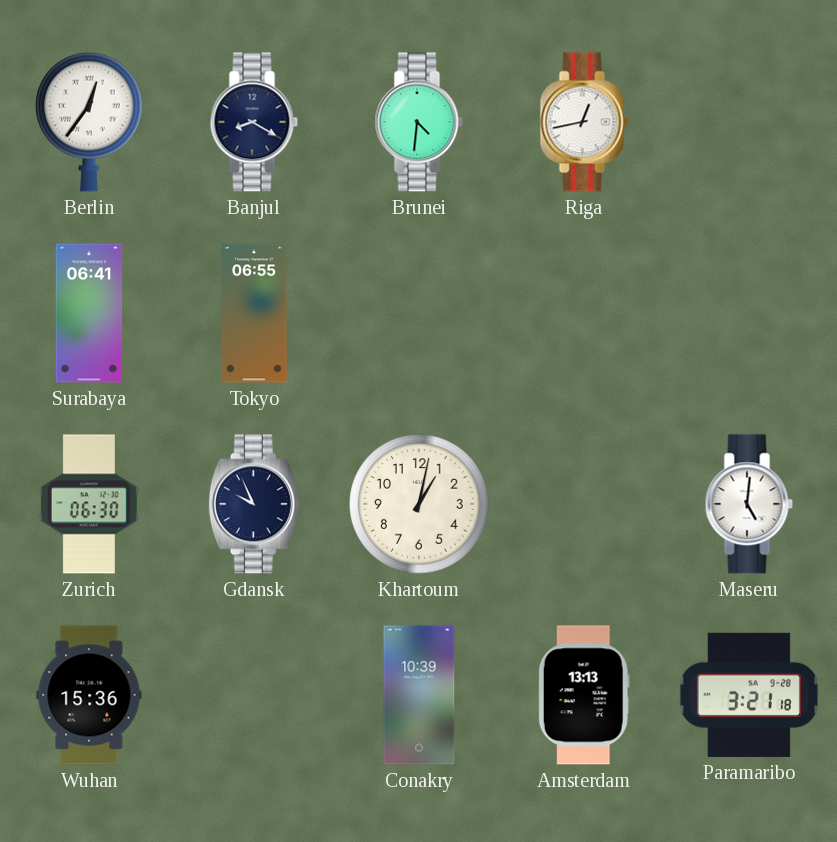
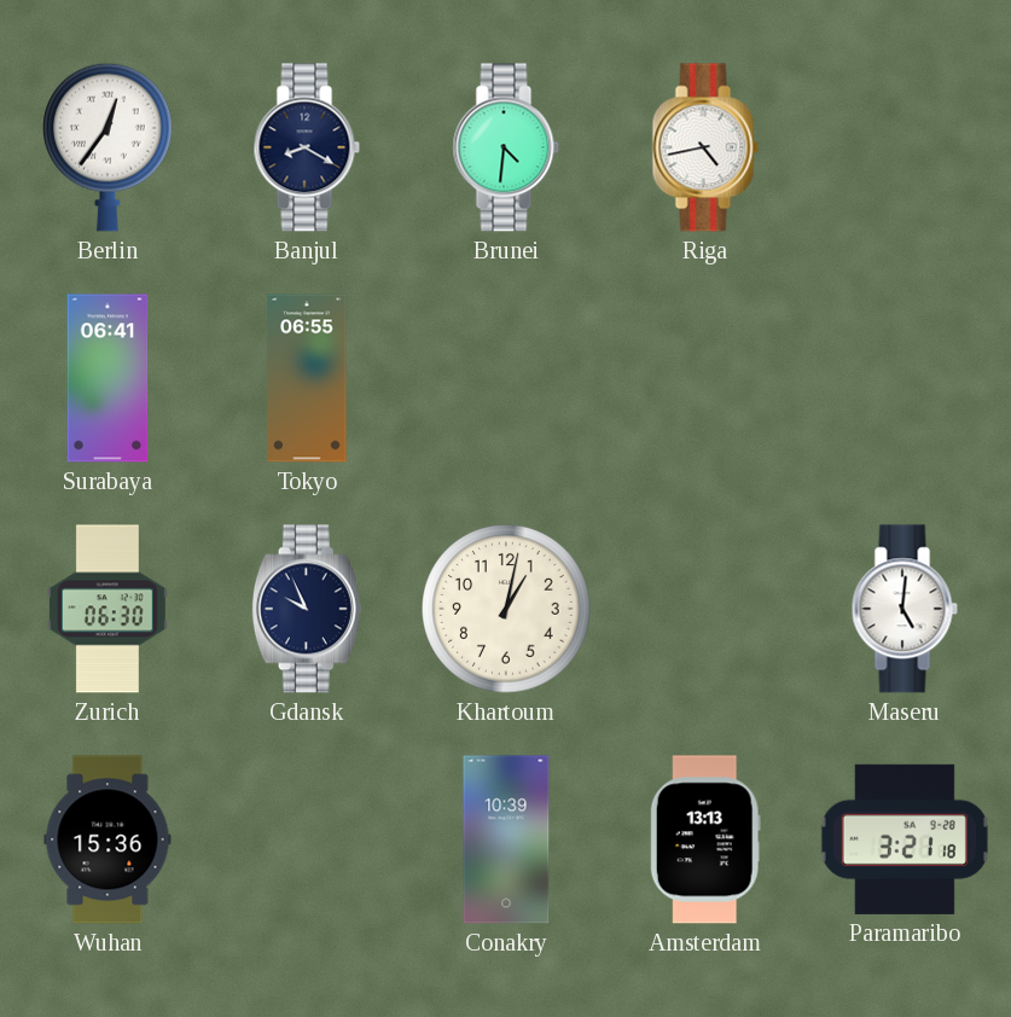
Riga: 12:43 -> 4:43
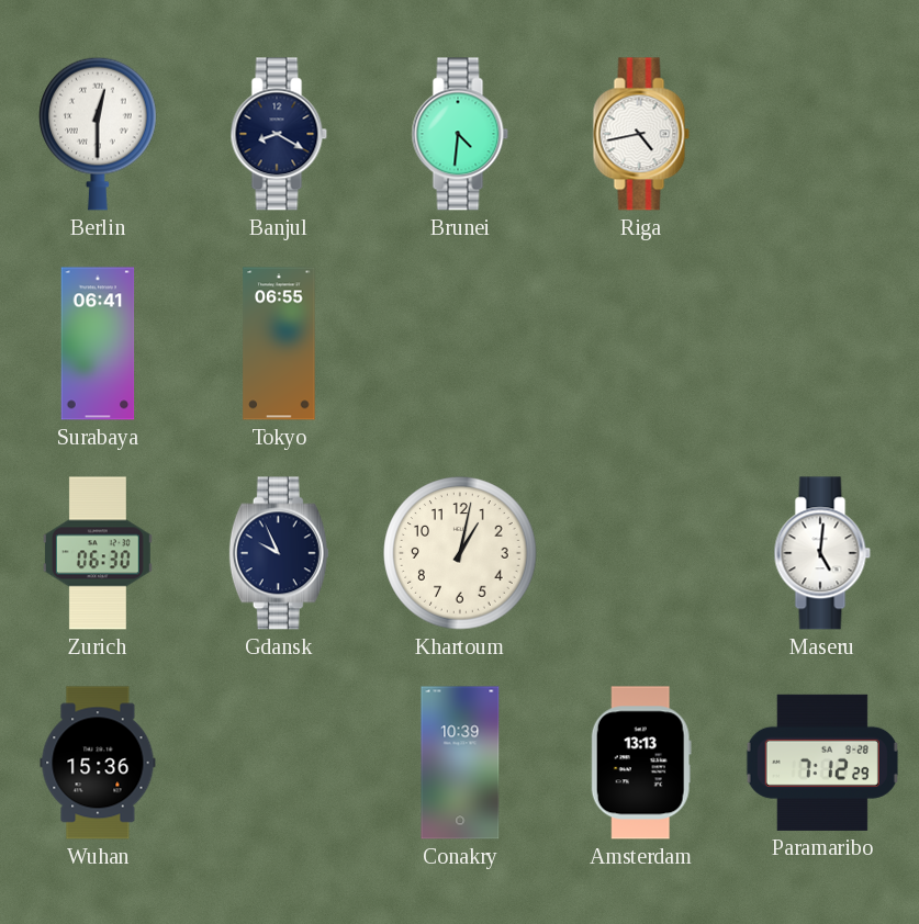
Berlin: 12:36 -> 12:30
Paramaribo: 3:21 -> 7:12
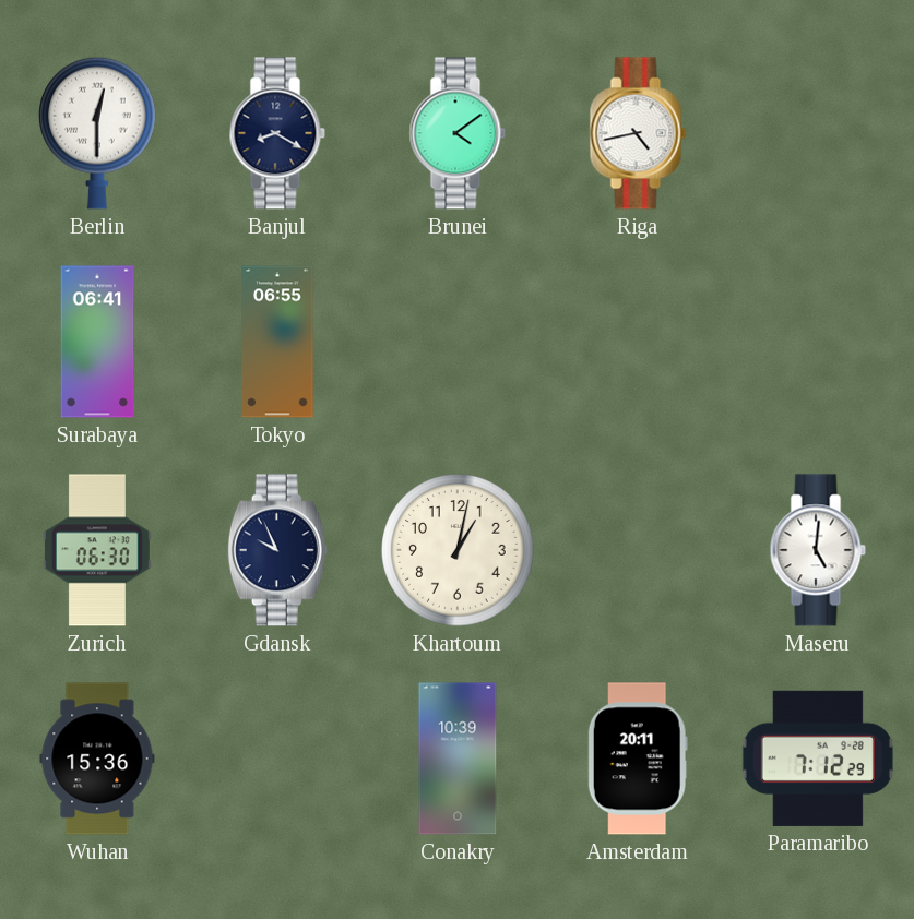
Brunei: 4:31 -> 4:09
Amsterdam: 13:13 -> 20:11
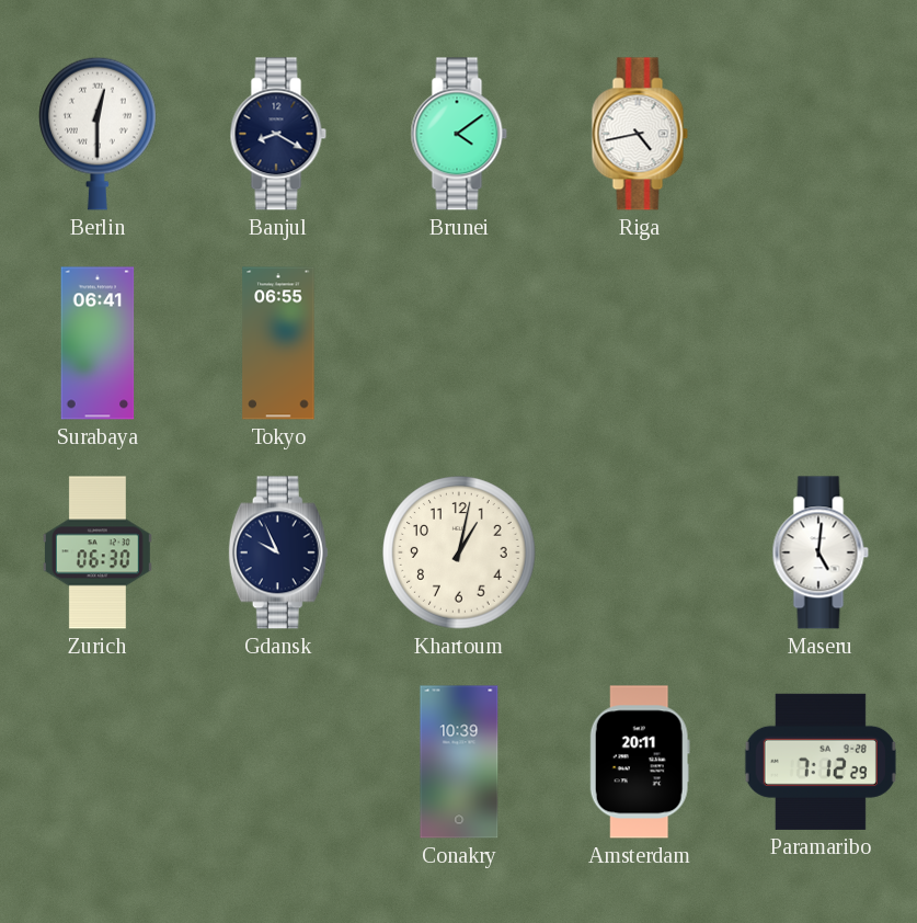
Wuhan: 15:36 -> none
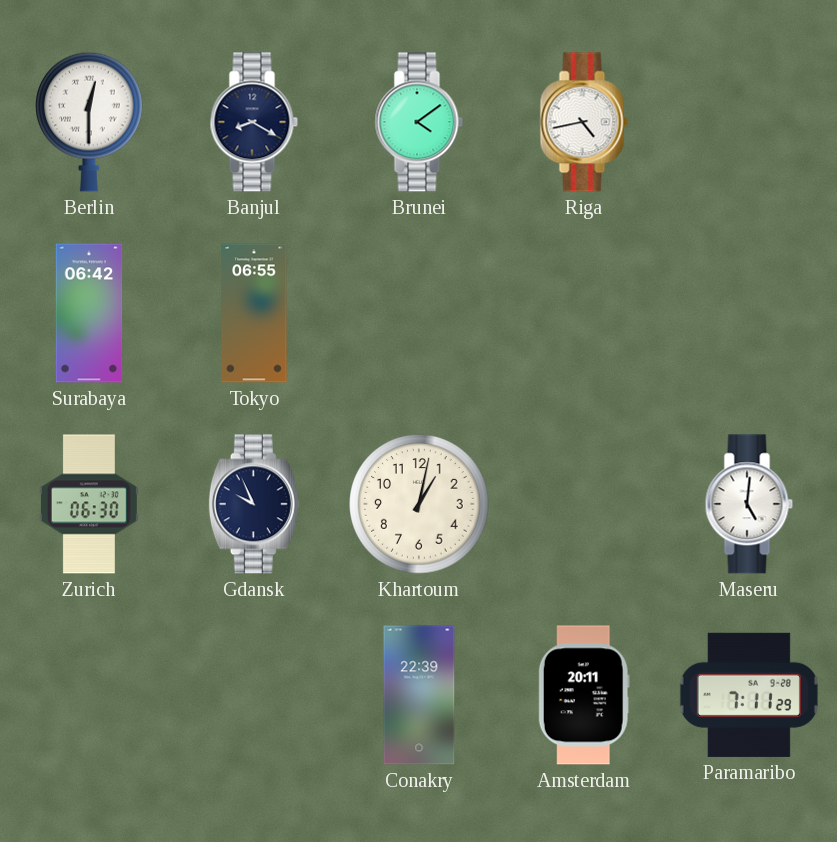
Surabaya: 06:41 -> 06:42
Conakry: 10:39 -> 22:39
Paramaribo: 7:12 -> 7:11
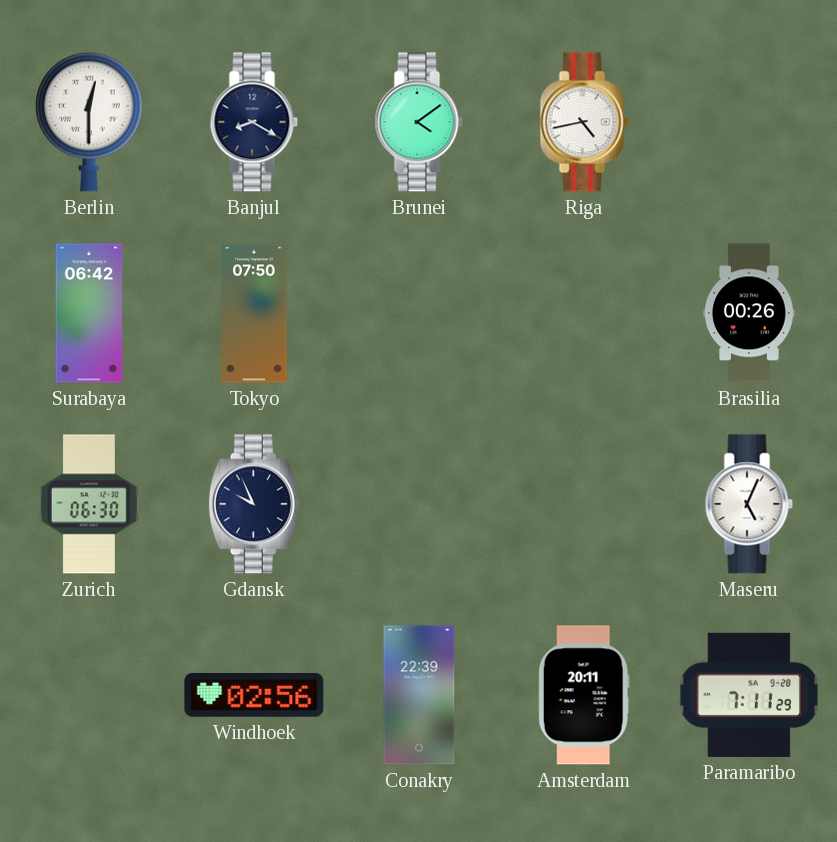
Tokyo: 06:55 -> 07:50
Brasilia: none -> 00:26
Khartoum: 1:02 -> none
Maseru: 5:01 -> 5:04
Windhoek: none -> 02:56
